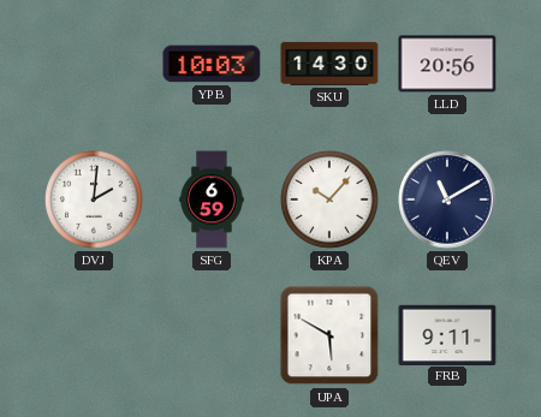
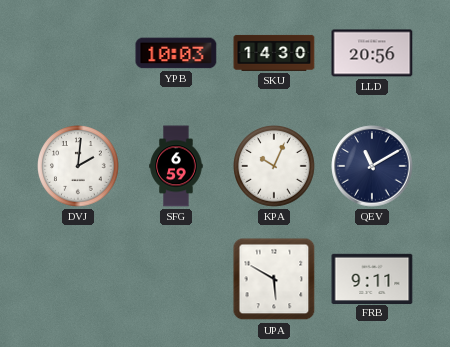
KPA: 10:07 -> 10:04
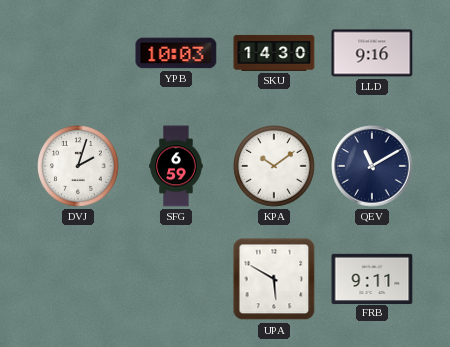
LLD: 20:56 -> 9:16
DVJ: 2:01 -> 2:03
KPA: 10:04 -> 10:09
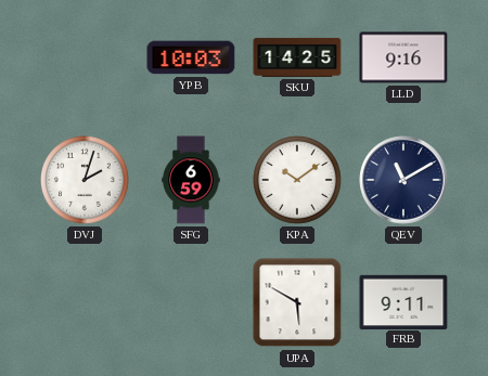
SKU: 14:30 -> 14:25
